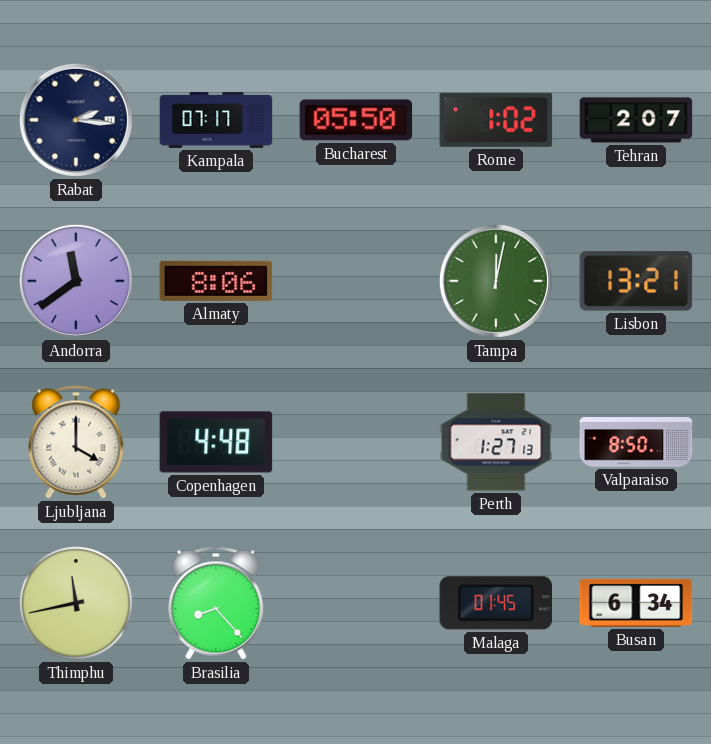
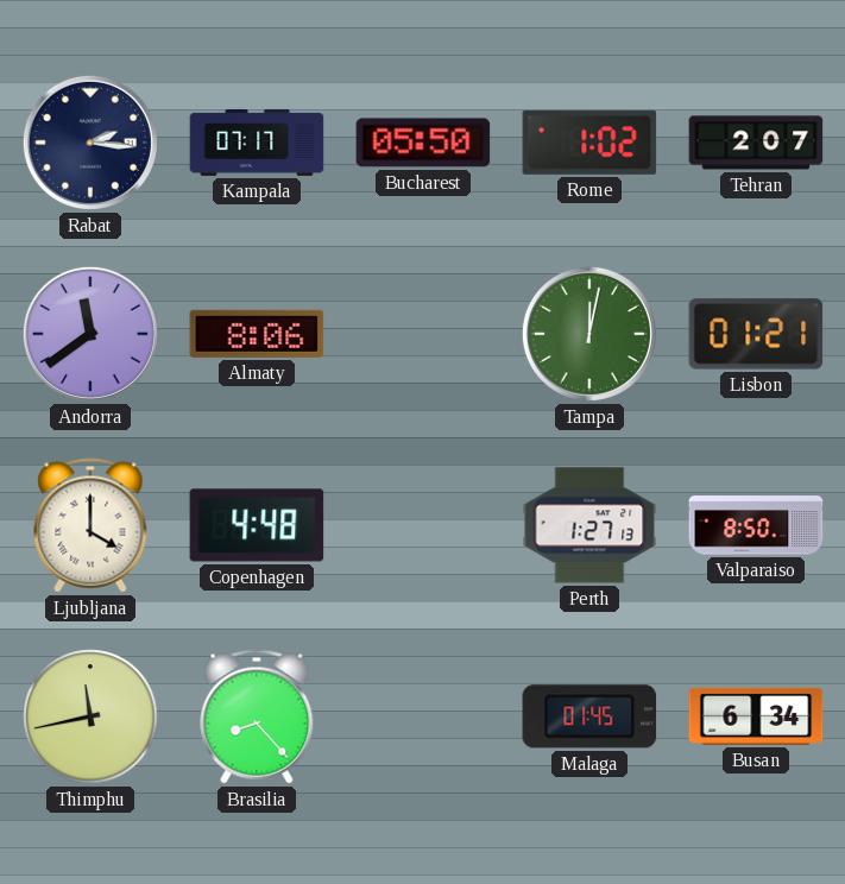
Lisbon: 13:21 -> 01:21
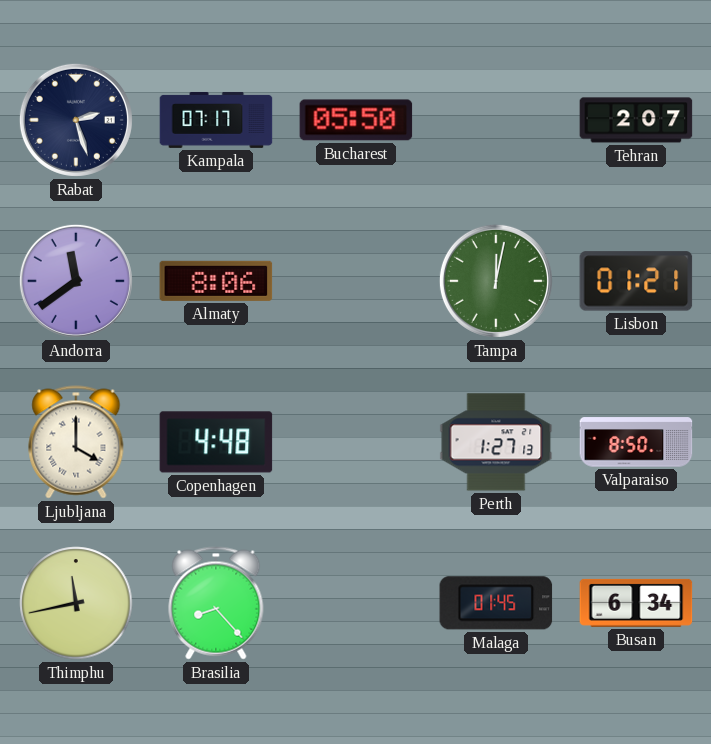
Rabat: 2:16 -> 2:27
Rome: 1:02 -> none
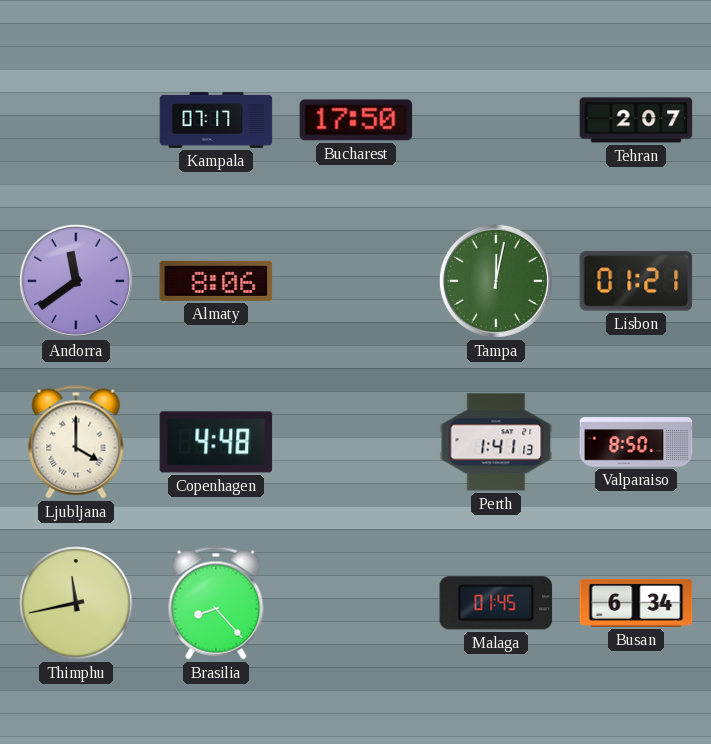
Rabat: 2:27 -> none
Bucharest: 05:50 -> 17:50
Perth: 1:27 -> 1:41
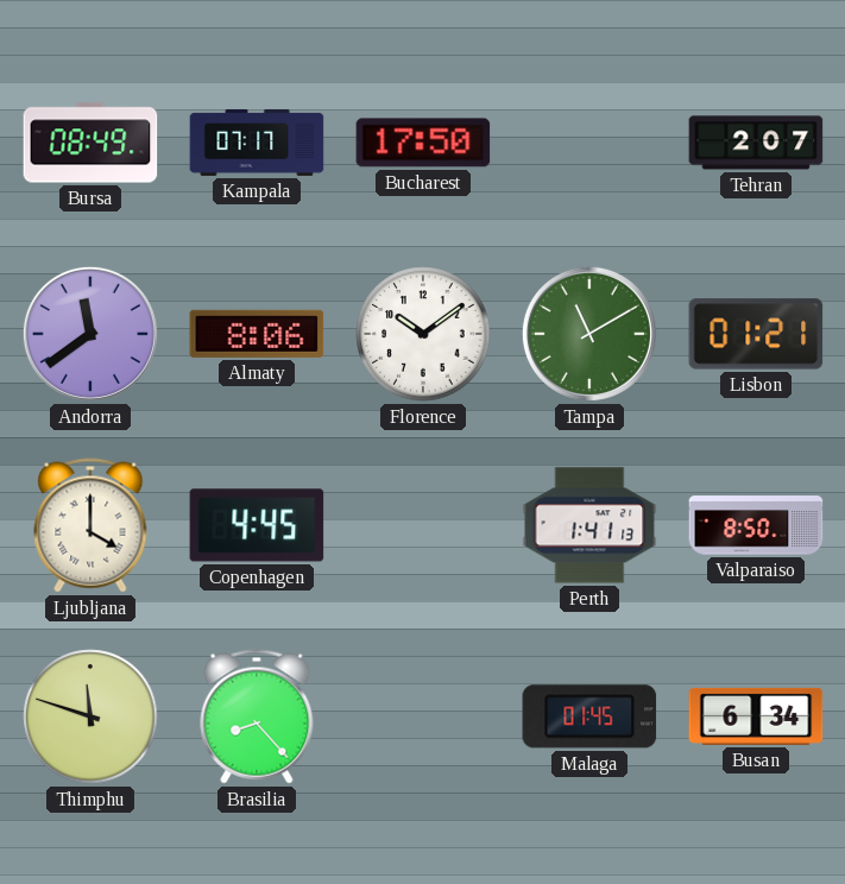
Bursa: none -> 08:49
Florence: none -> 10:09
Tampa: 12:02 -> 11:10
Copenhagen: 4:48 -> 4:45
Thimphu: 11:43 -> 11:48
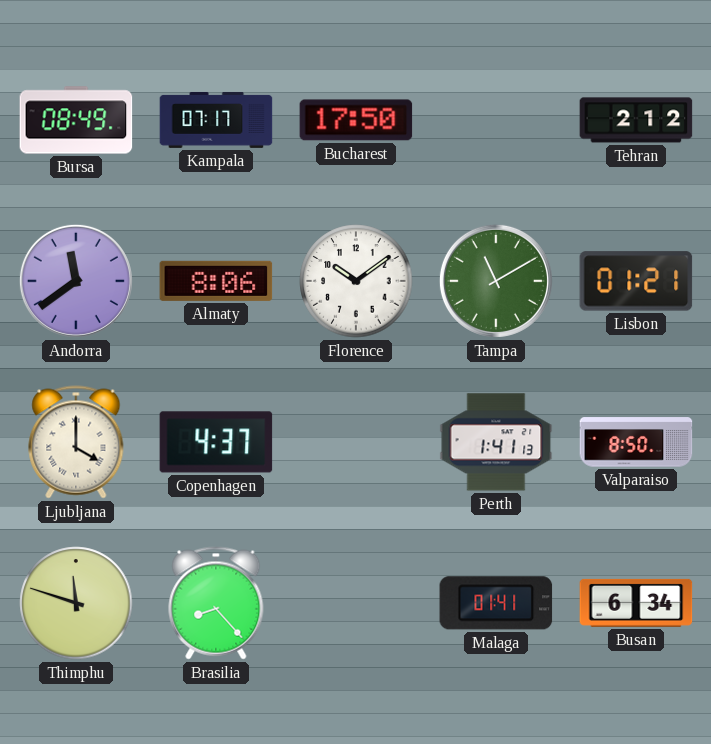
Tehran: 2:07 -> 2:12
Copenhagen: 4:45 -> 4:37
Malaga: 01:45 -> 01:41
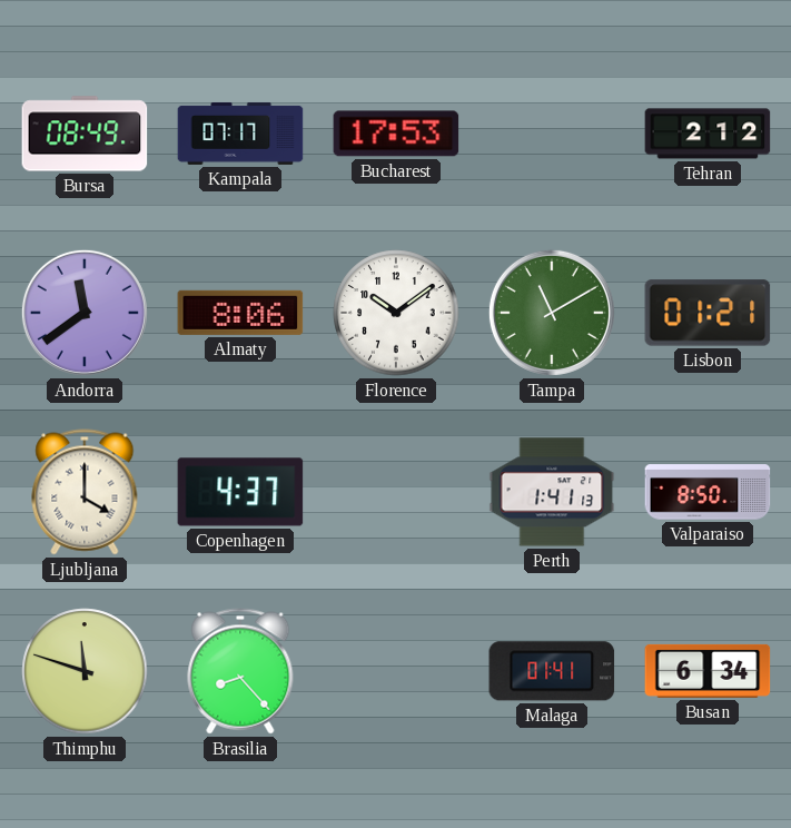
Bucharest: 17:50 -> 17:53
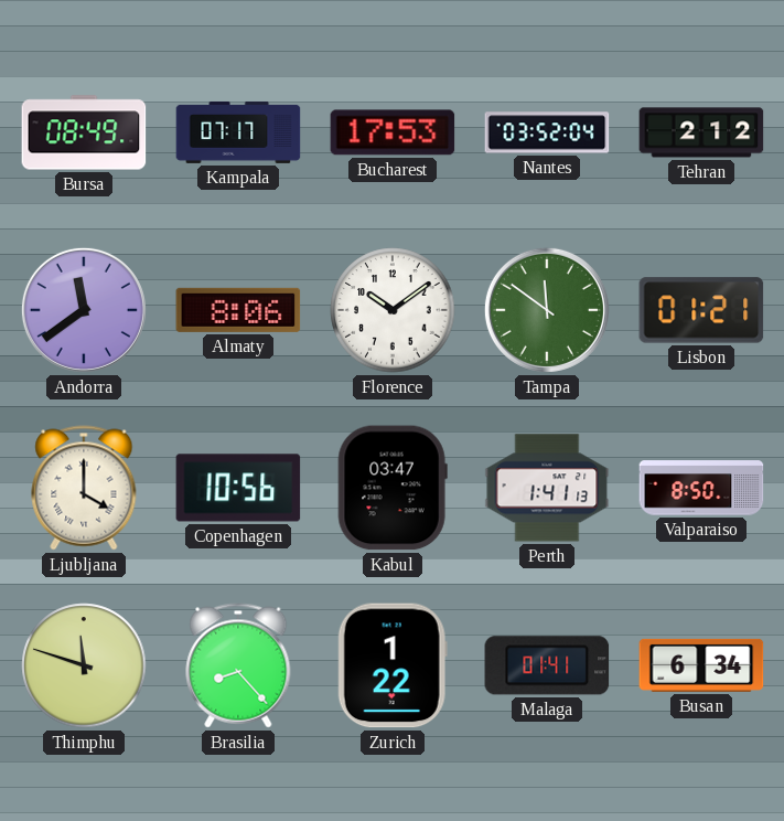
Nantes: none -> 03:52
Tampa: 11:10 -> 11:51
Copenhagen: 4:37 -> 10:56
Kabul: none -> 03:47
Zurich: none -> 1:22
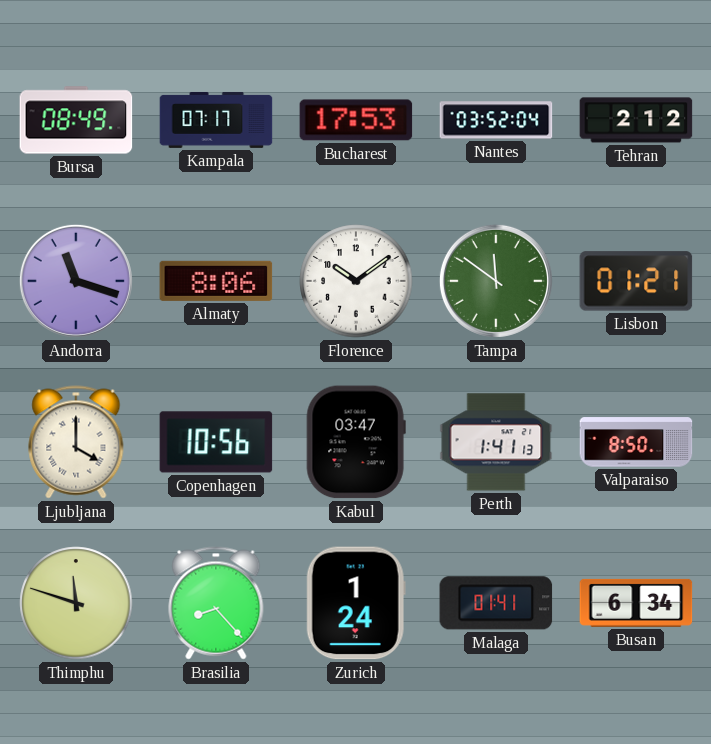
Andorra: 11:39 -> 11:18
Zurich: 1:22 -> 1:24
